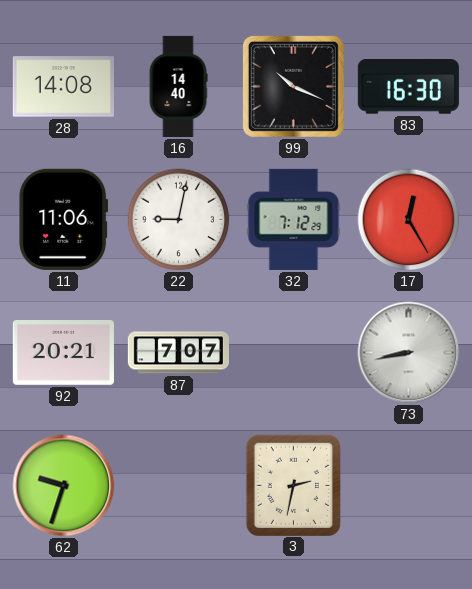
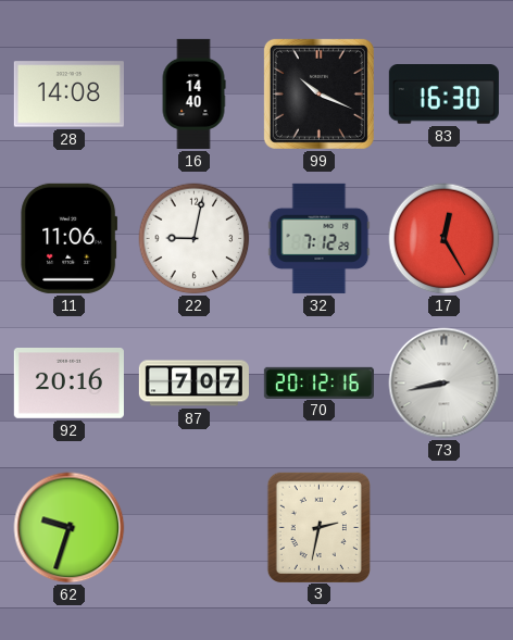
92: 20:21 -> 20:16
70: none -> 20:12
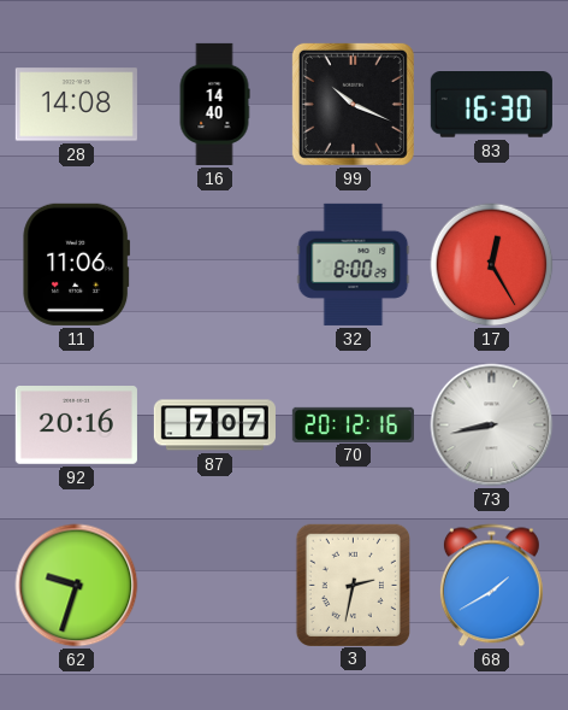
22: 9:02 -> none
32: 7:12 -> 8:00
68: none -> 1:40
